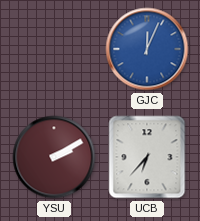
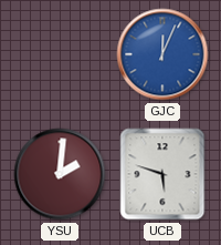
YSU: 2:10 -> 2:01
UCB: 6:37 -> 5:48
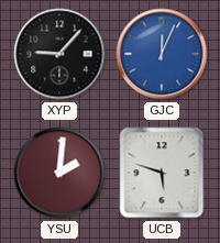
XYP: none -> 9:07
